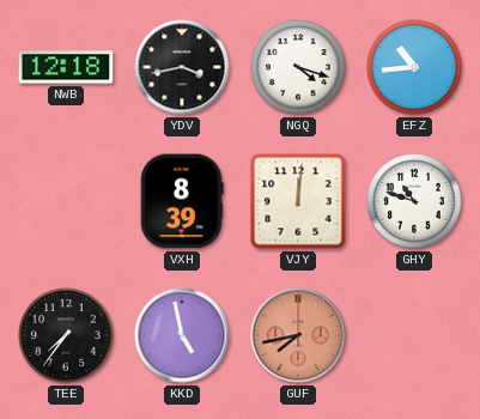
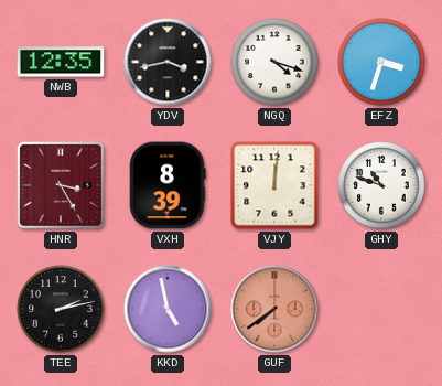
NWB: 12:18 -> 12:35
EFZ: 10:44 -> 3:33
HNR: none -> 3:25
TEE: 7:36 -> 2:13
GUF: 7:43 -> 7:39
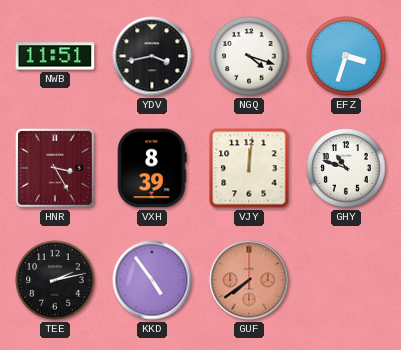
NWB: 12:35 -> 11:51
KKD: 4:58 -> 4:54
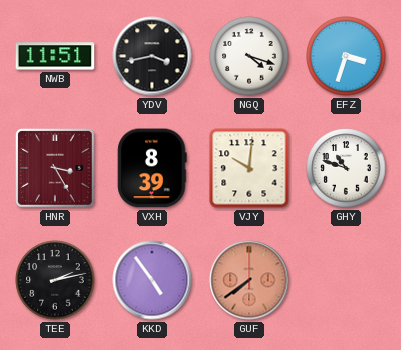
VJY: 12:01 -> 10:01
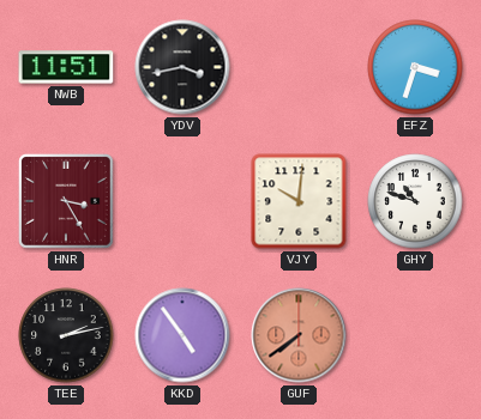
NGQ: 4:18 -> none
VXH: 8:39 -> none
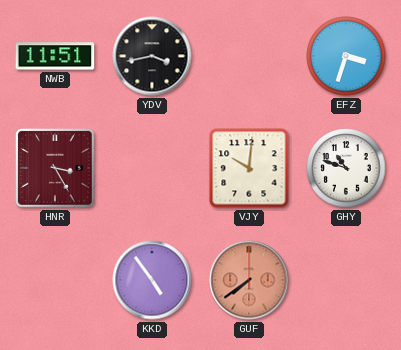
TEE: 2:13 -> none
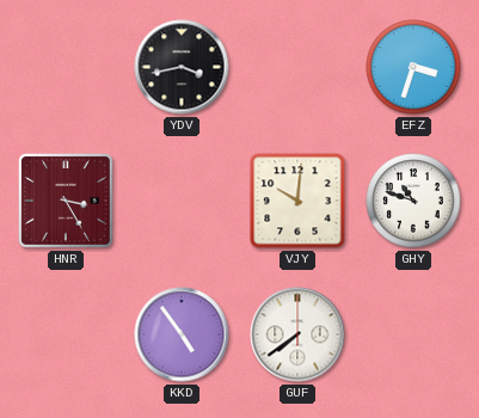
NWB: 11:51 -> none
GUF dial: salmon -> white
